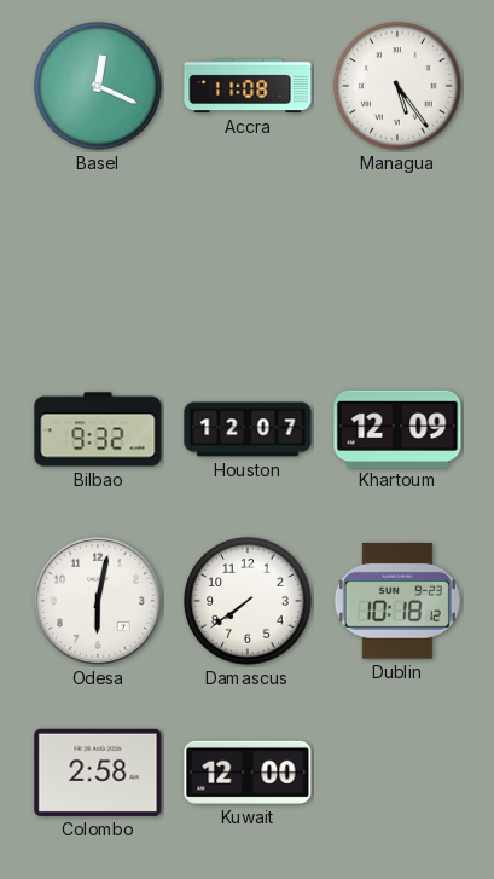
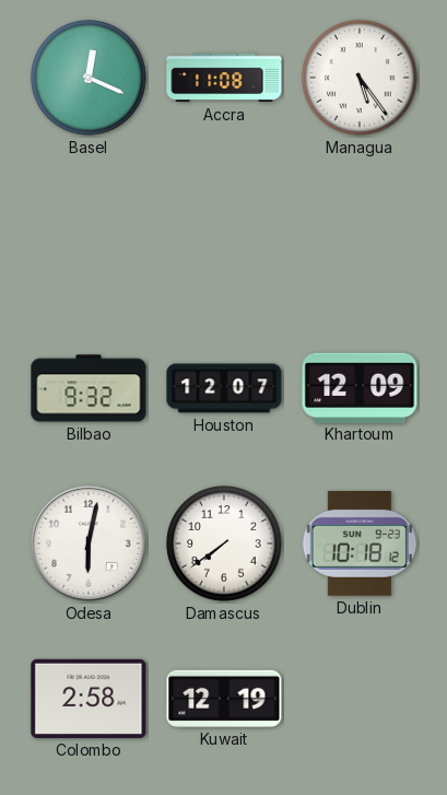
Kuwait: 12:00 -> 12:19
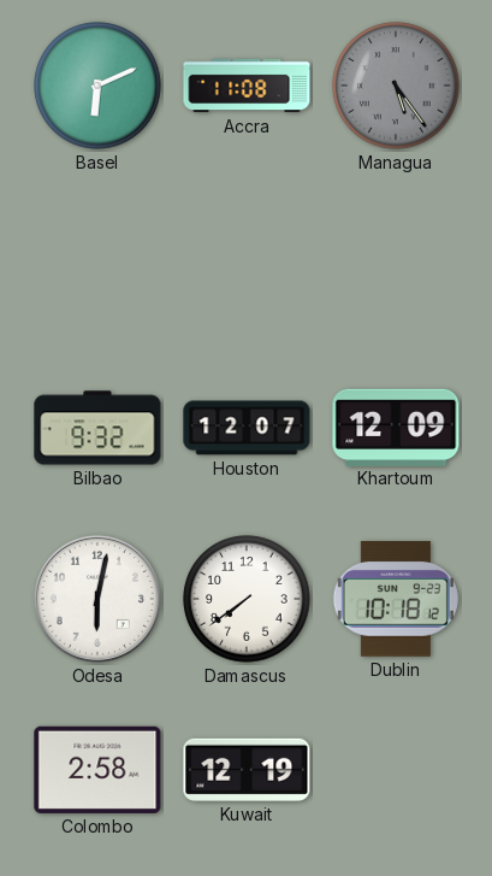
Basel: 12:19 -> 6:11
Managua dial: white -> grey
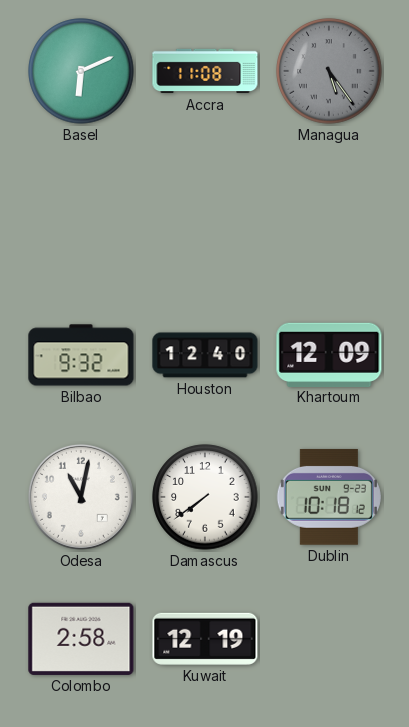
Houston: 12:07 -> 12:40
Odesa: 6:02 -> 11:02
